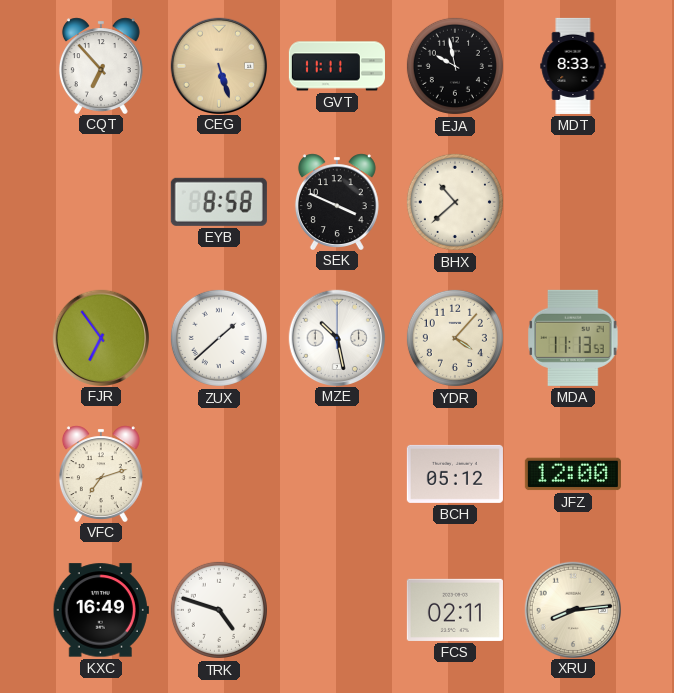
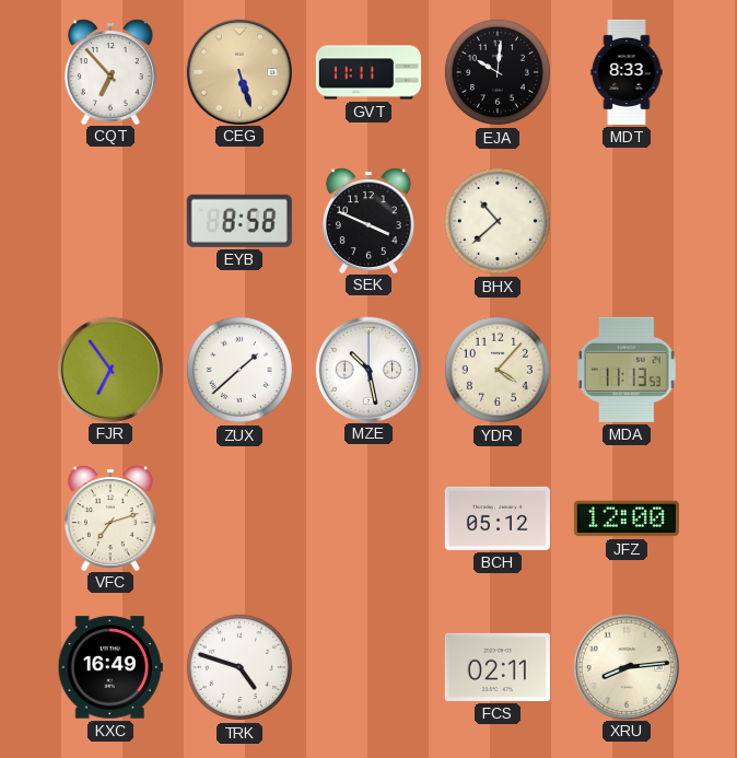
EJA: 9:58 -> 10:01
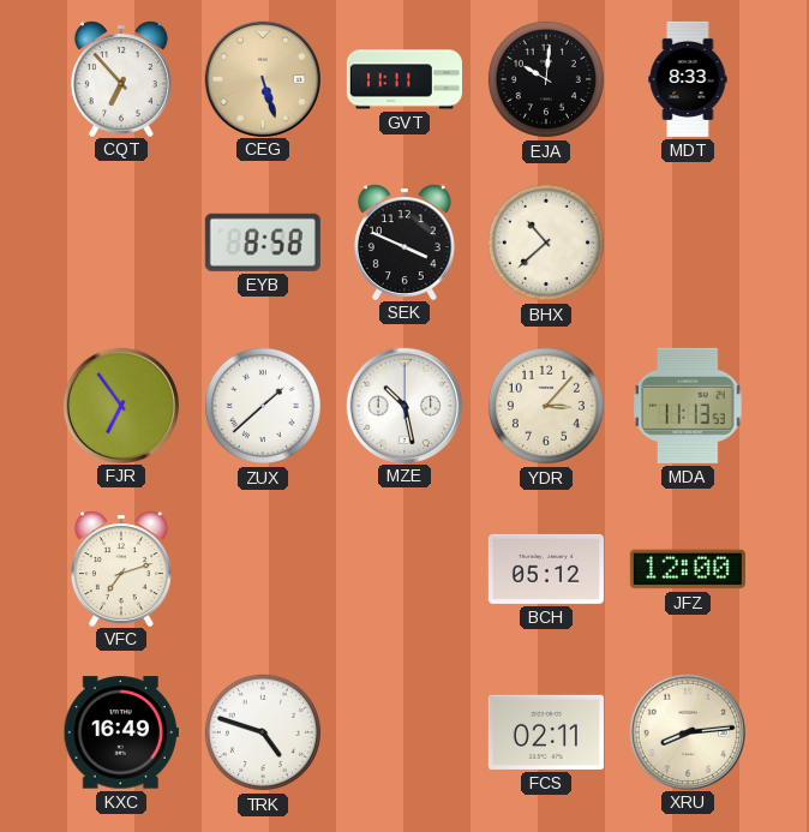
YDR: 4:07 -> 3:07
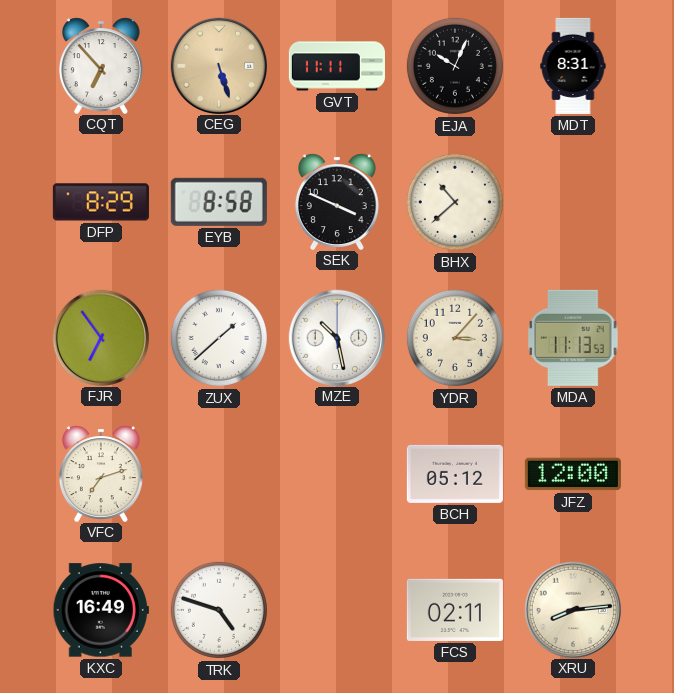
EJA: 10:01 -> 10:04
MDT: 8:33 -> 8:31
DFP: none -> 8:29
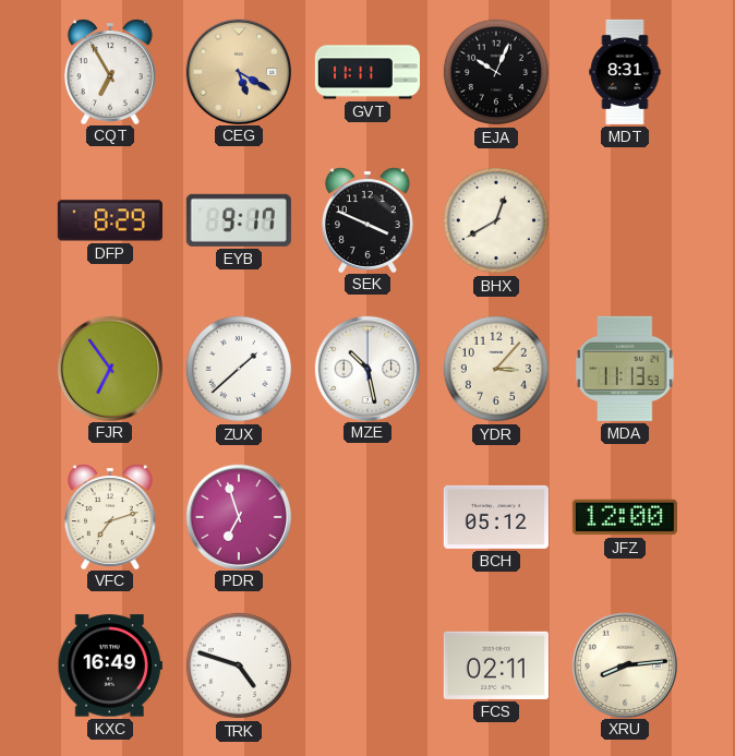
CQT: 6:53 -> 6:55
CEG: 5:27 -> 5:20
EYB: 8:58 -> 9:17
BHX: 10:38 -> 12:40
PDR: none -> 6:57
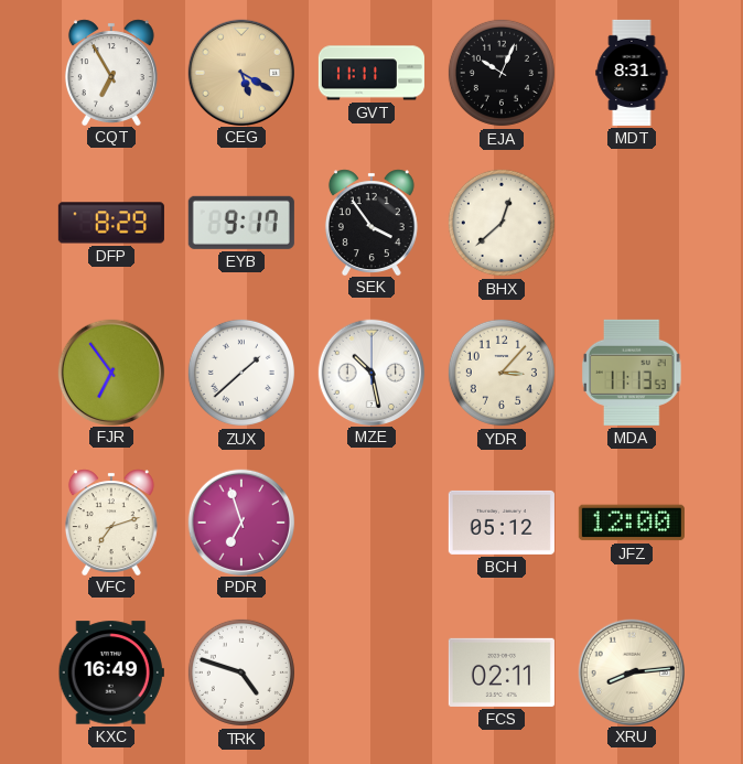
SEK: 3:49 -> 3:54
BHX: 12:40 -> 12:38
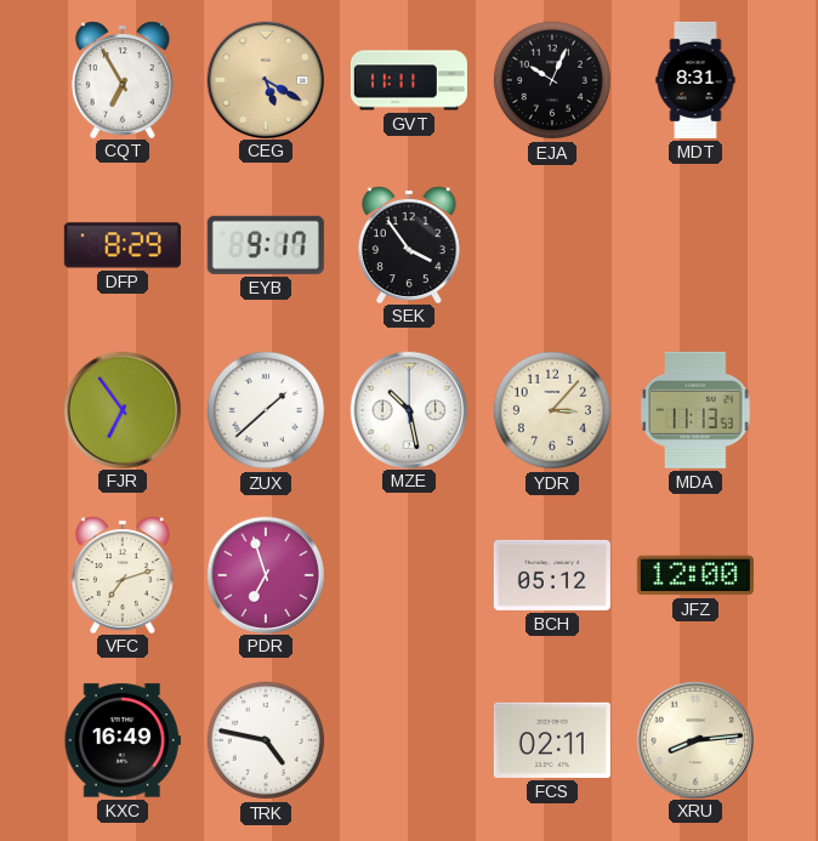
BHX: 12:38 -> none
TRK: 4:48 -> 4:47
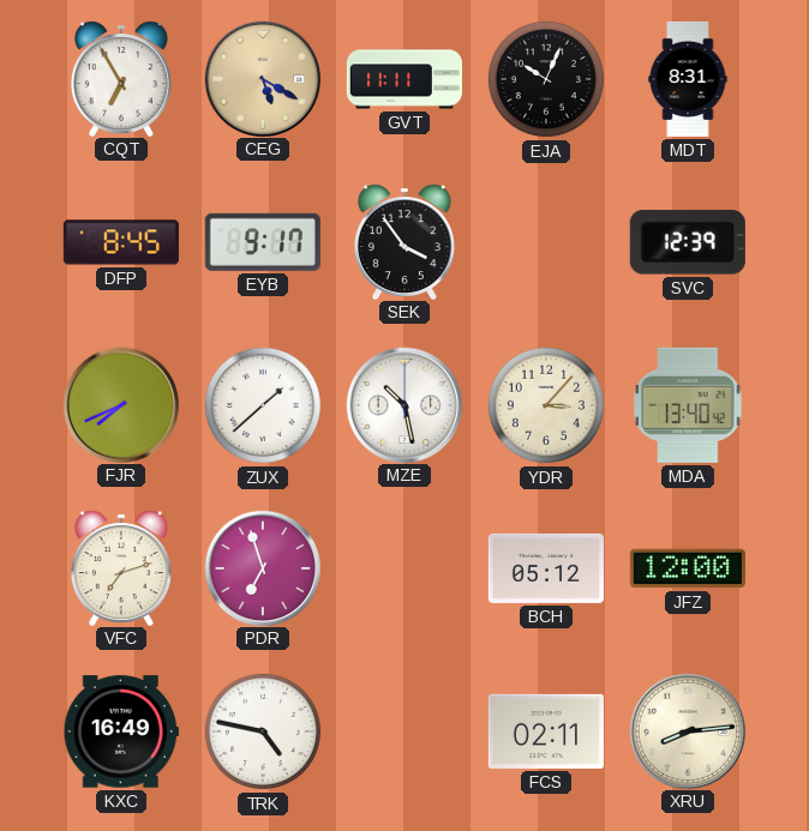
DFP: 8:29 -> 8:45
SVC: none -> 12:39
FJR: 6:54 -> 7:41
MDA: 11:13 -> 13:40
